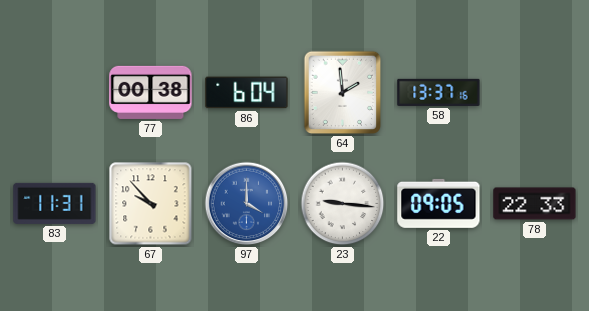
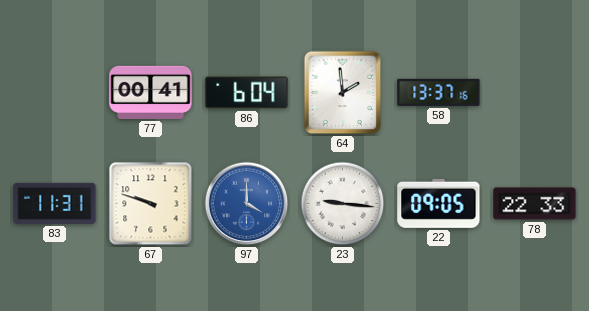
77: 00:38 -> 00:41
67: 9:53 -> 9:48
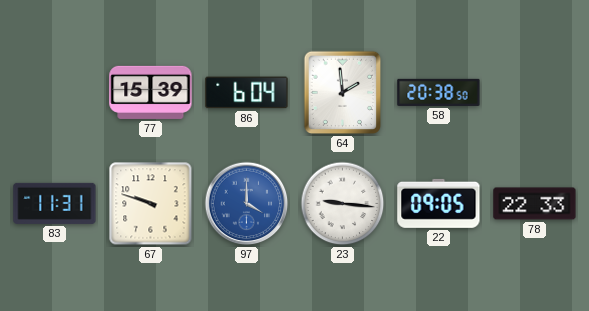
77: 00:41 -> 15:39
58: 13:37 -> 20:38
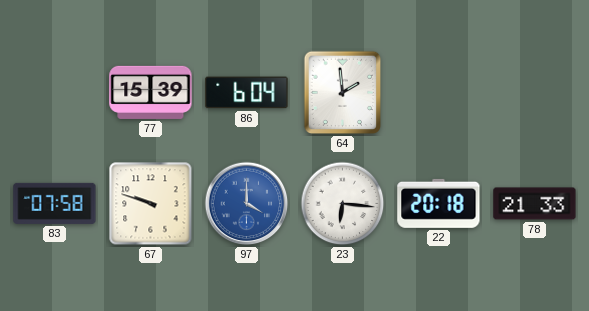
58: 20:38 -> none
83: 11:31 -> 07:58
23: 9:16 -> 6:16
22: 09:05 -> 20:18
78: 22:33 -> 21:33
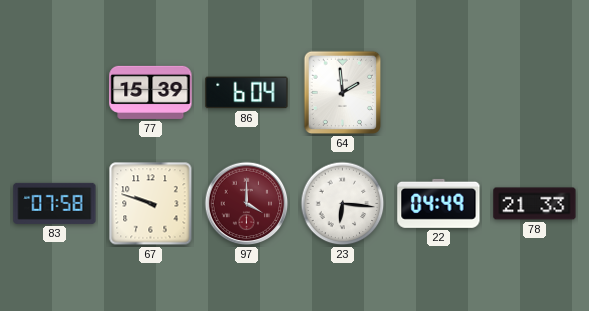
97 dial: blue -> burgundy
22: 20:18 -> 04:49
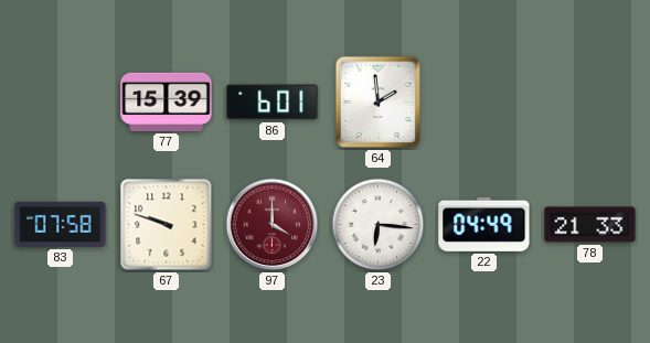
86: 6:04 -> 6:01
